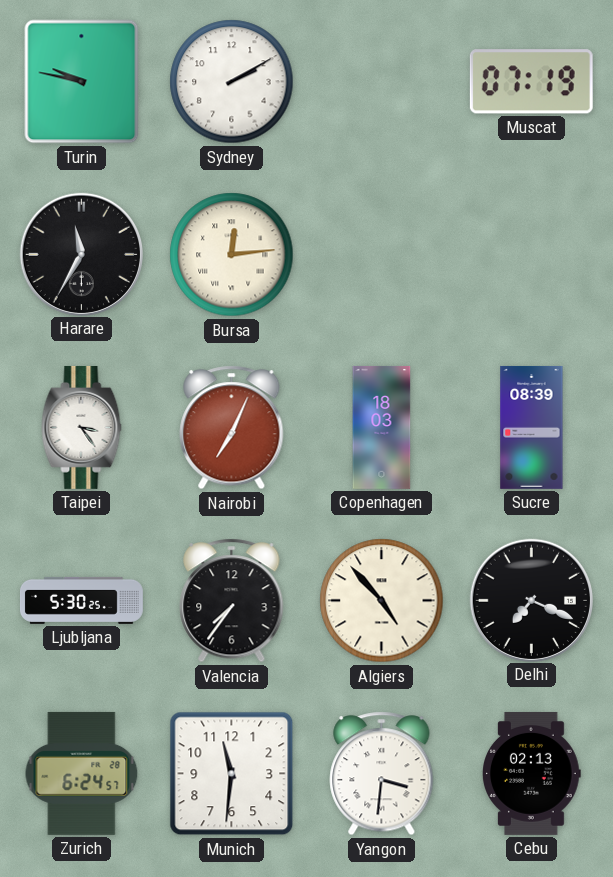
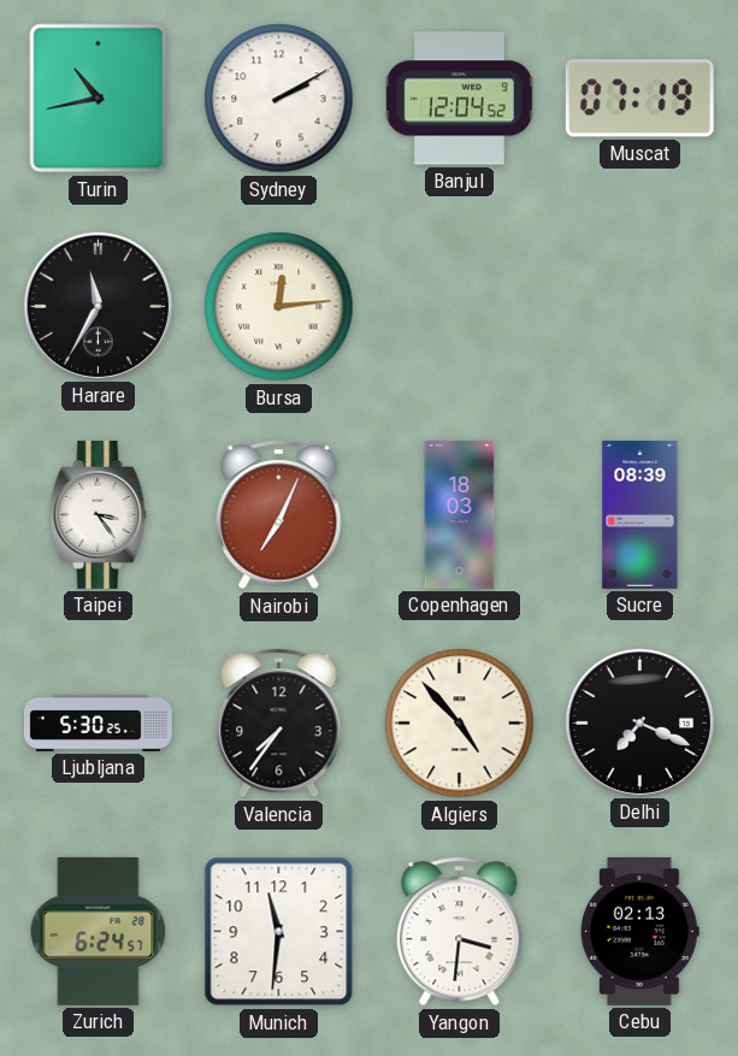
Turin: 9:47 -> 10:43
Banjul: none -> 12:04
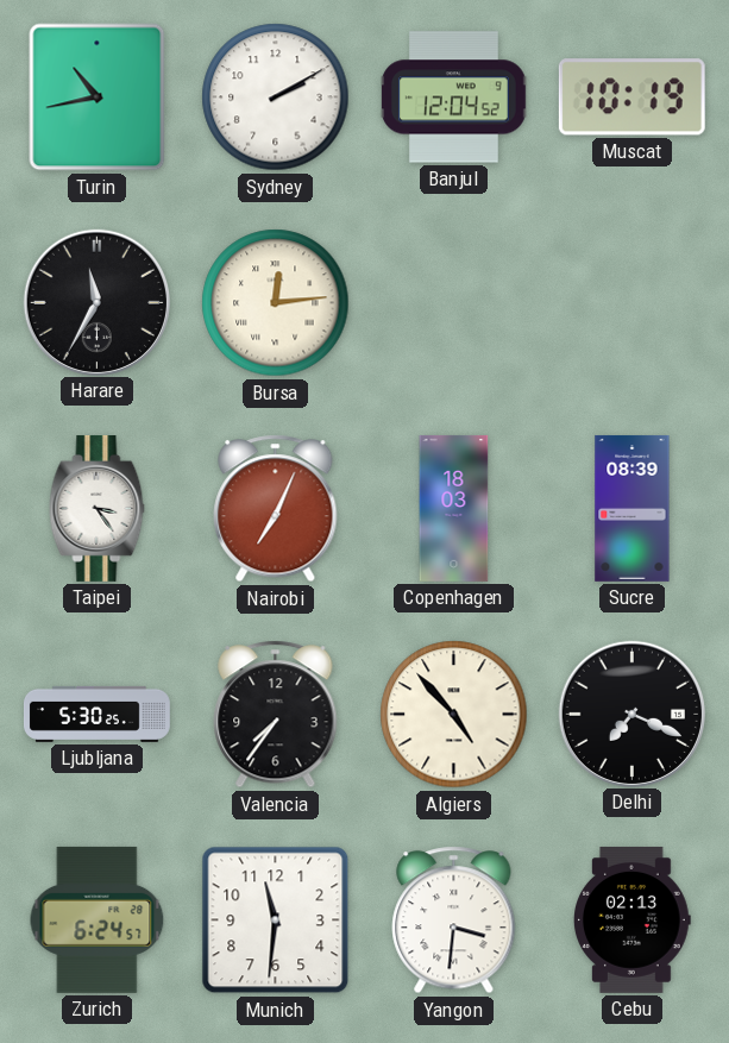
Muscat: 07:19 -> 10:19
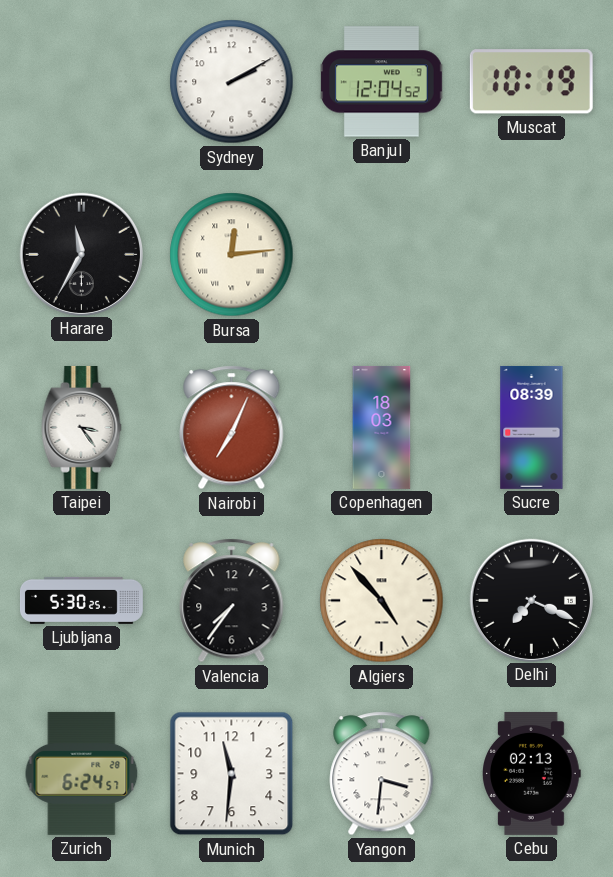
Turin: 10:43 -> none
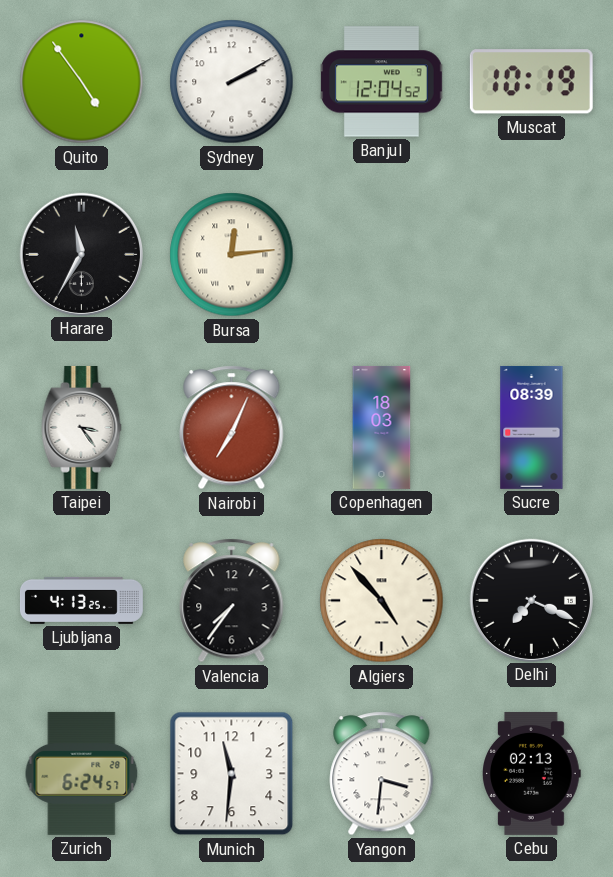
Quito: none -> 4:54
Ljubljana: 5:30 -> 4:13
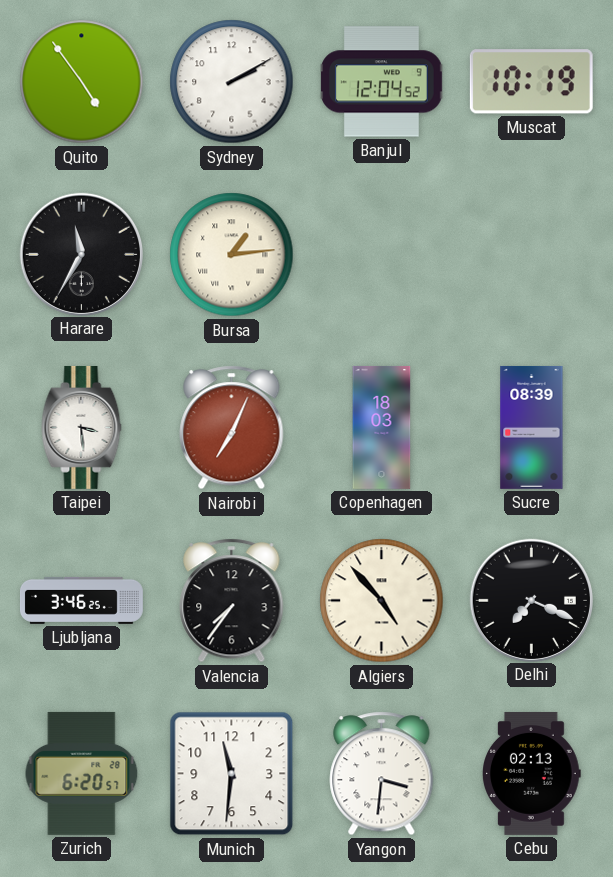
Bursa: 12:14 -> 1:14
Taipei: 3:24 -> 3:29
Ljubljana: 4:13 -> 3:46
Zurich: 6:24 -> 6:20
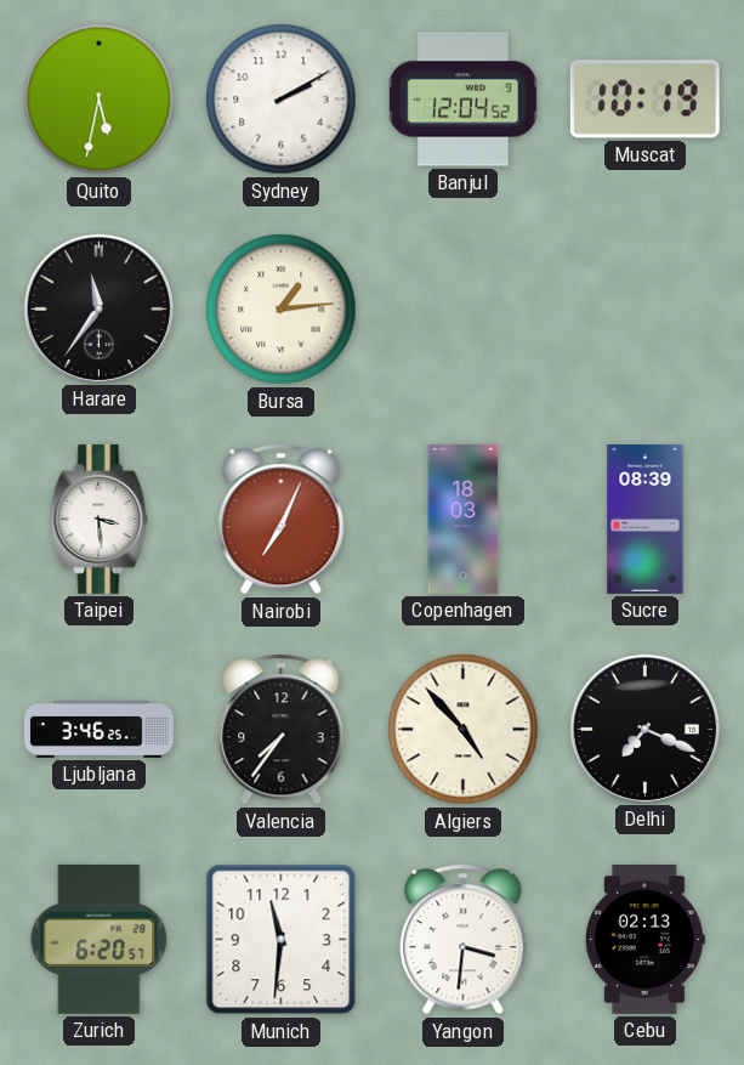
Quito: 4:54 -> 5:32
Harare: 11:35 -> 11:36
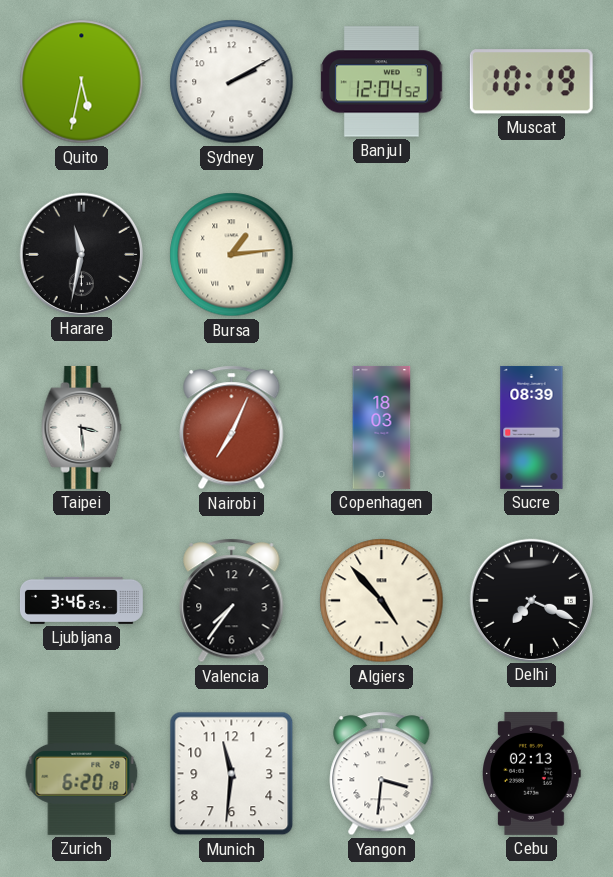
Harare: 11:36 -> 11:32
Zurich: 6:20:57 -> 6:20:18
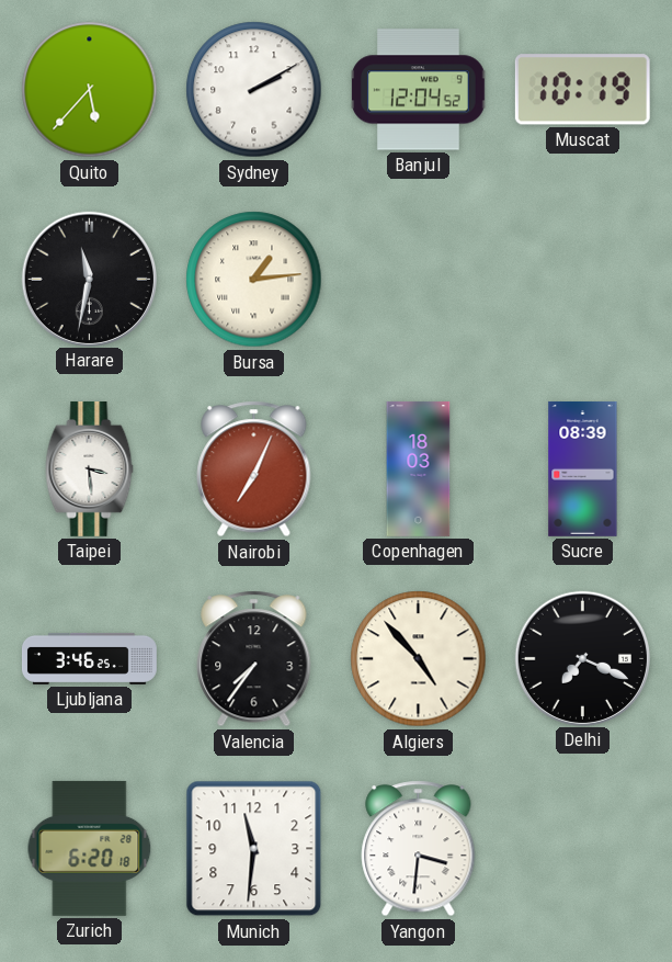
Quito: 5:32 -> 5:37
Cebu: 02:13 -> none
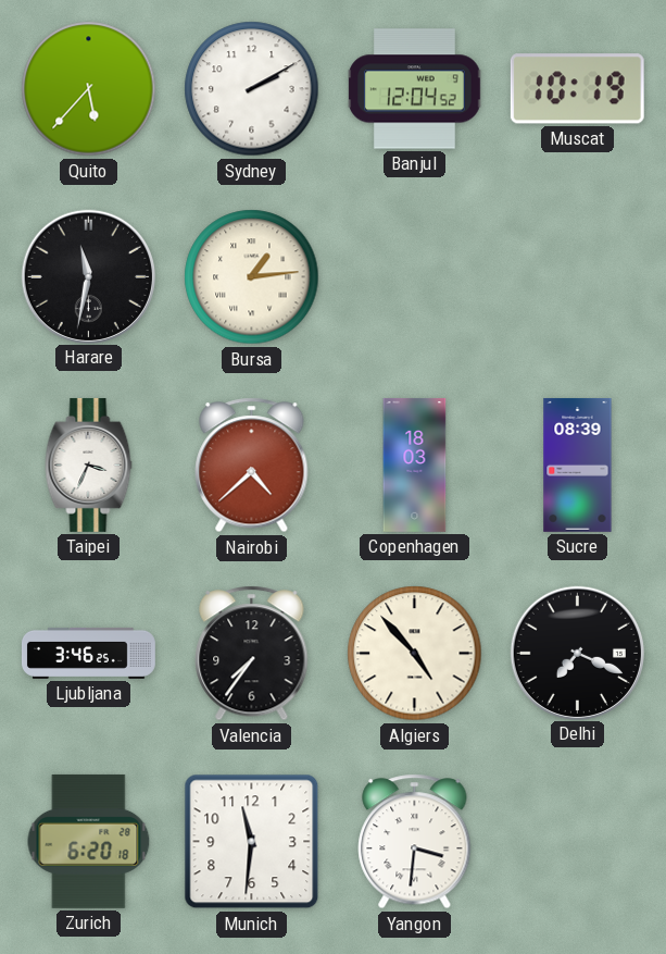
Taipei: 3:29 -> 3:34
Nairobi: 7:04 -> 4:38
